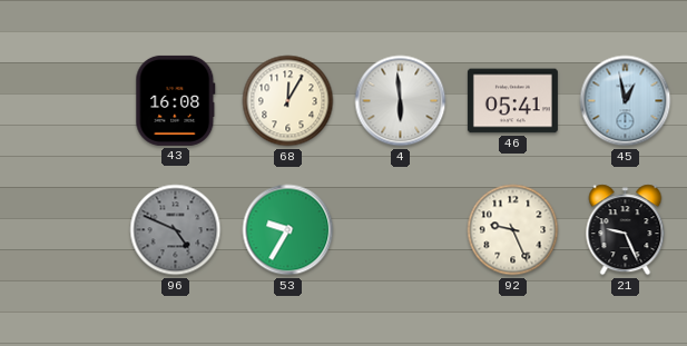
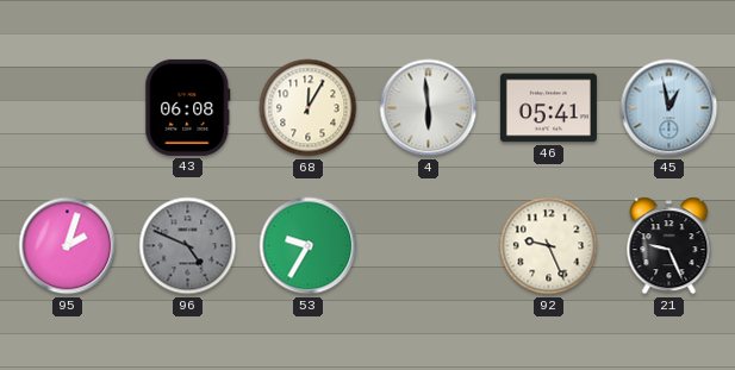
43: 16:08 -> 06:08
95: none -> 2:03
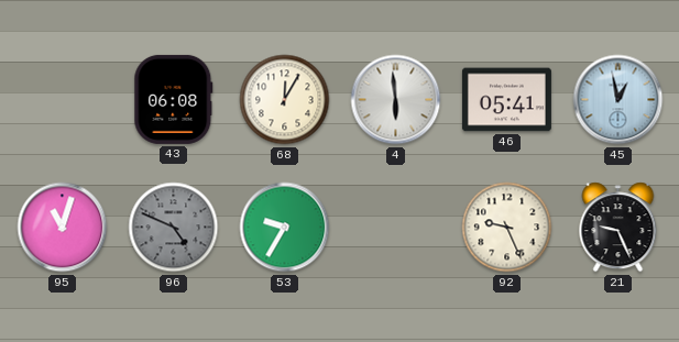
95: 2:03 -> 11:03
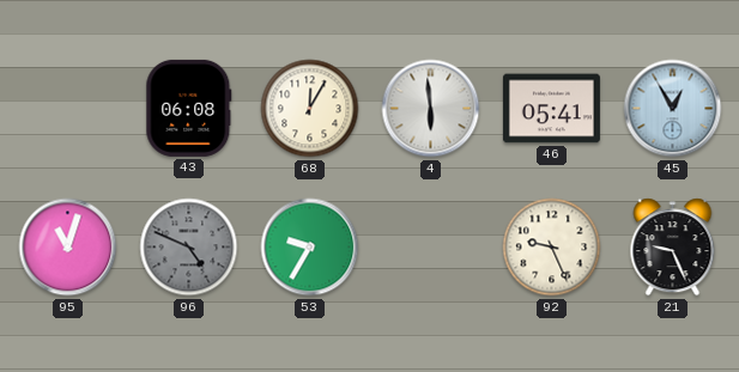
45: 12:58 -> 12:55
